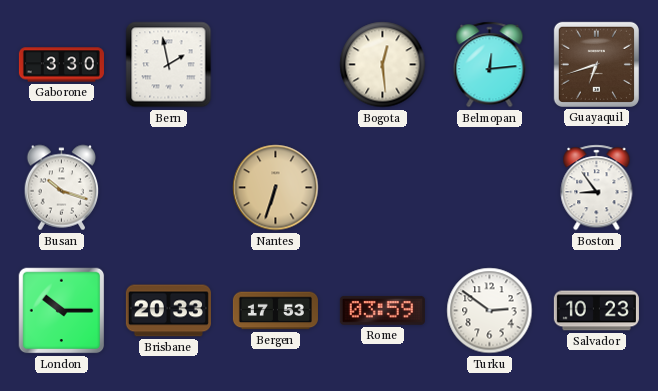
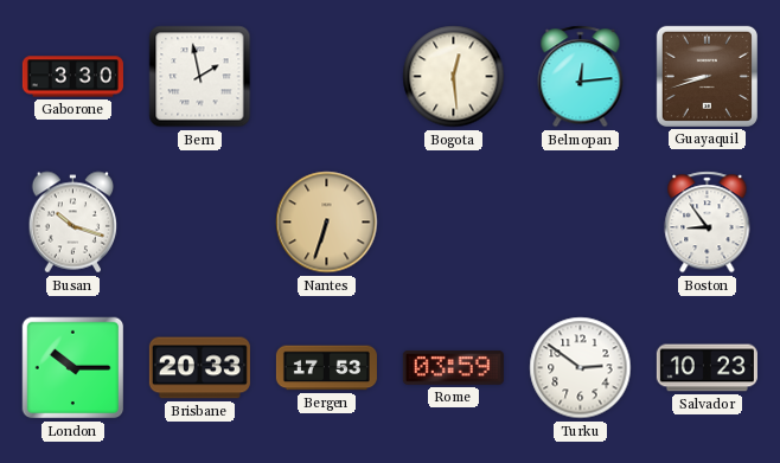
Guayaquil: 6:42 -> 8:42
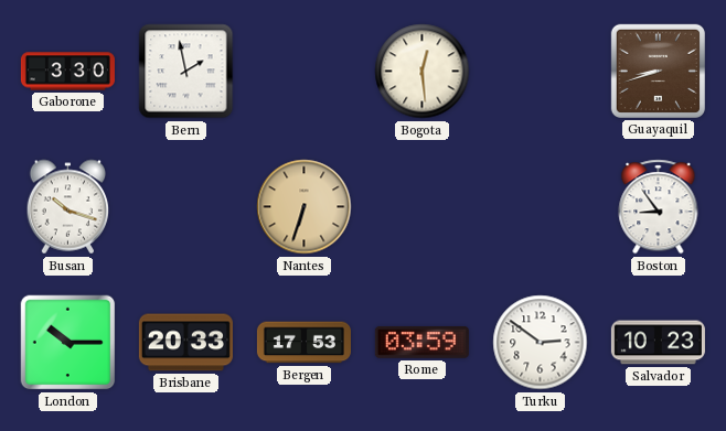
Belmopan: 12:14 -> none
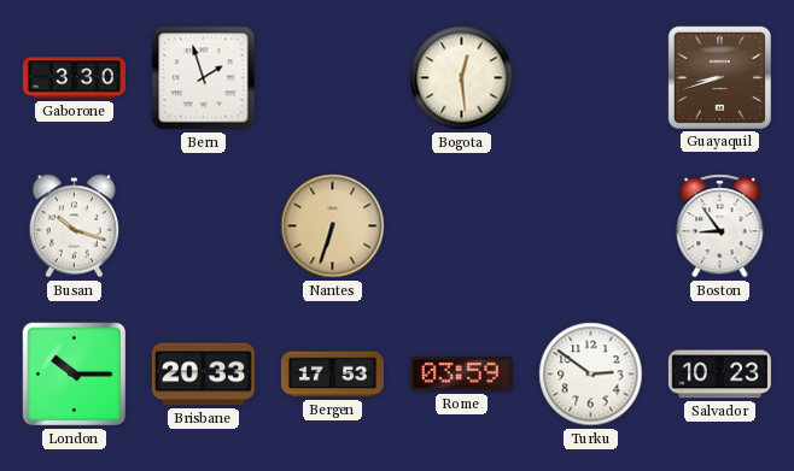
Bern: 1:58 -> 1:57
